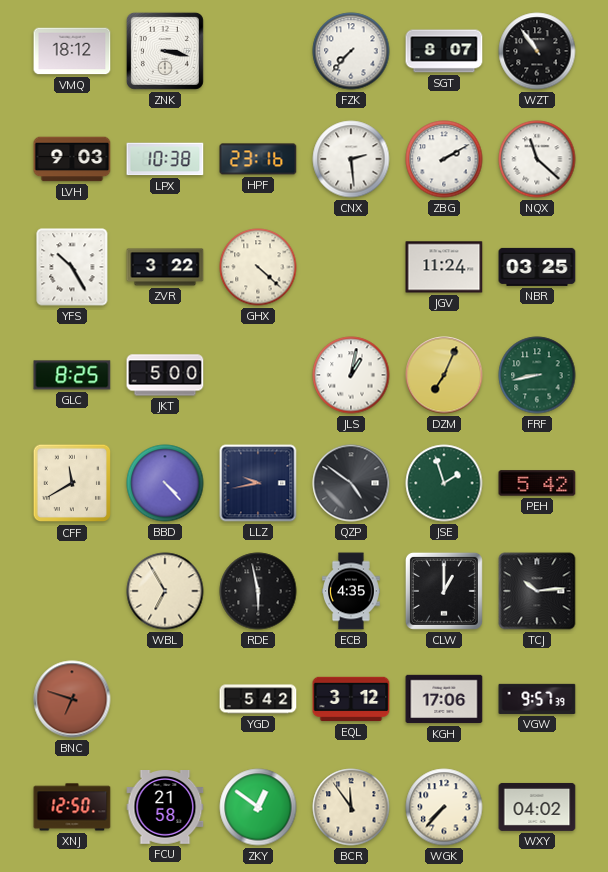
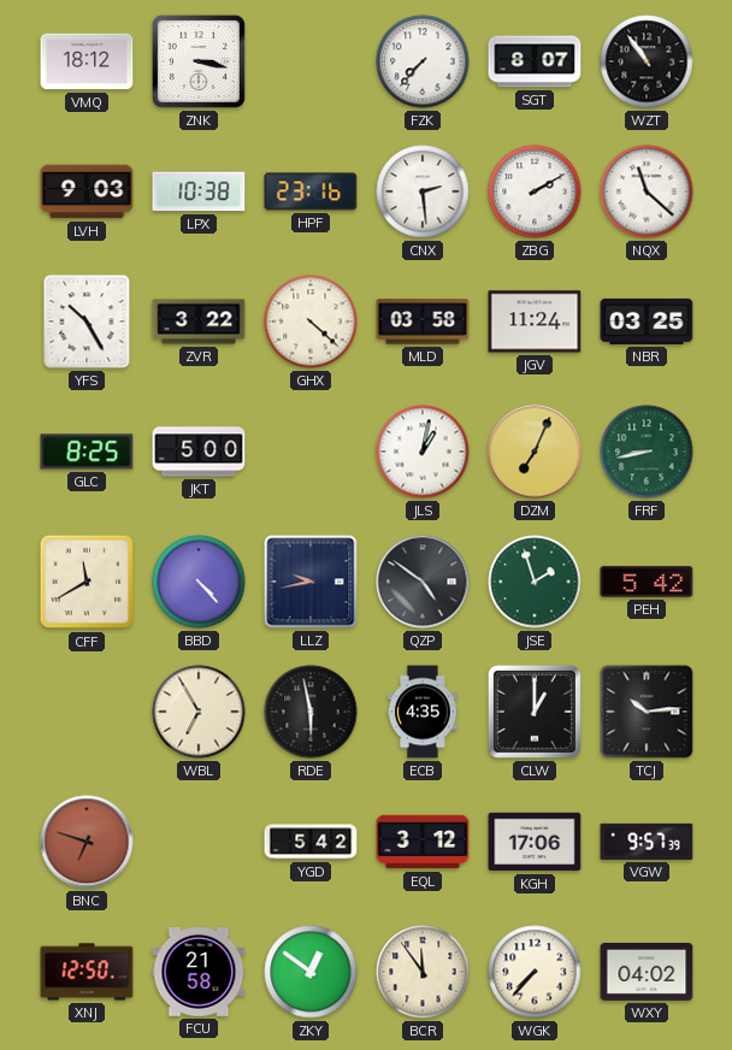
MLD: none -> 03:58
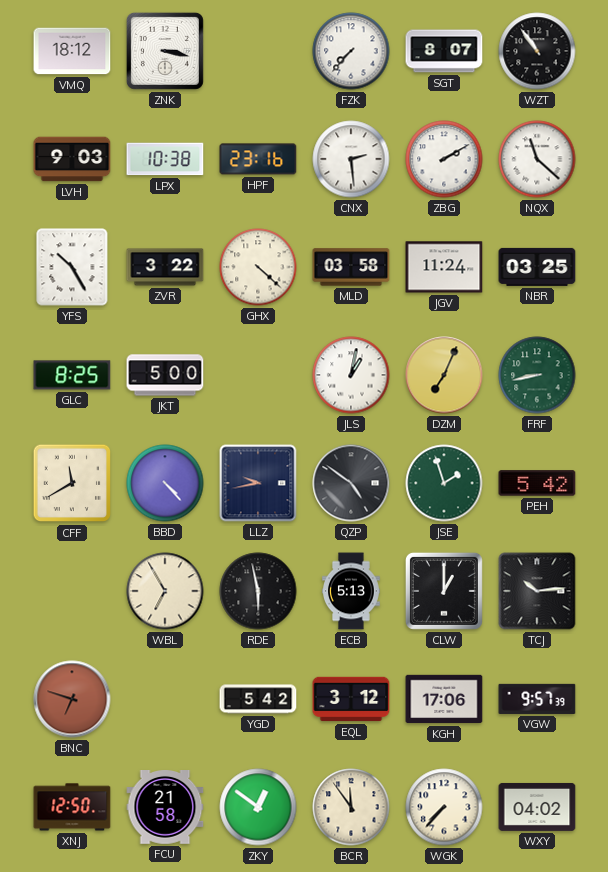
ECB: 4:35 -> 5:13
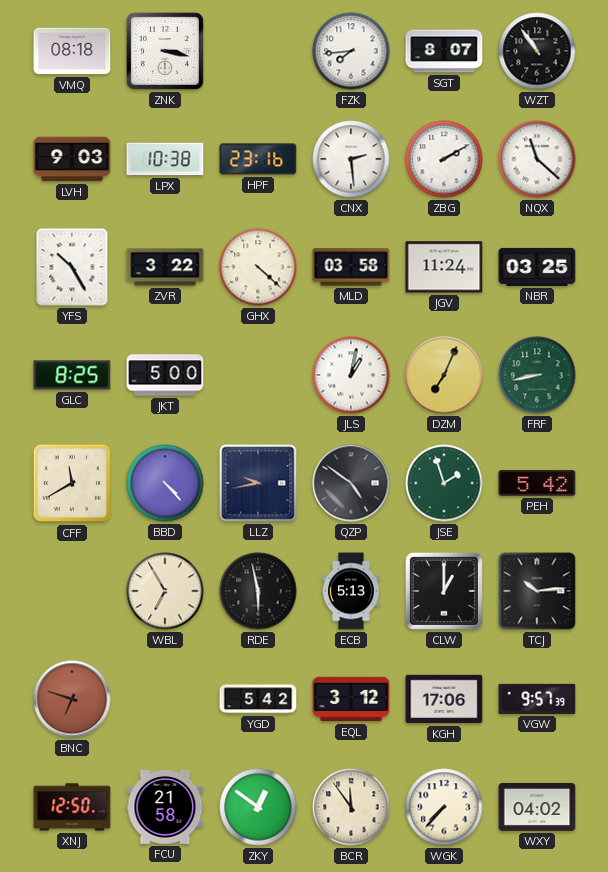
VMQ: 18:12 -> 08:18
FZK: 7:37 -> 7:44
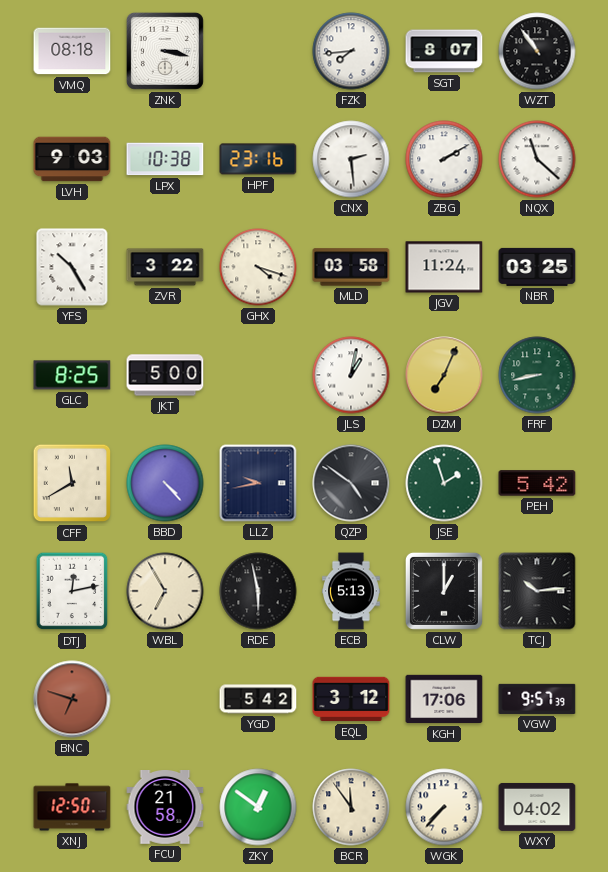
GHX: 4:22 -> 4:18
DTJ: none -> 12:13
